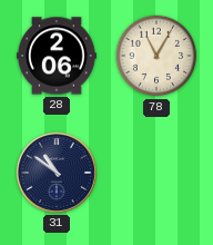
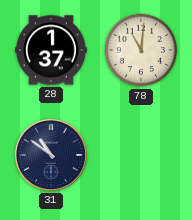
28: 2:06 -> 1:37
78: 11:05 -> 11:01
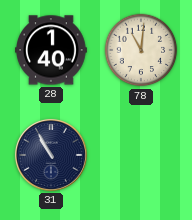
28: 1:37 -> 1:40
31: 10:51 -> 10:55
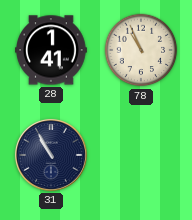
28: 1:40 -> 1:41
78: 11:01 -> 10:56
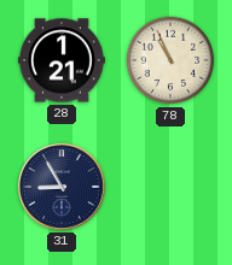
28: 1:41 -> 1:21
31: 10:55 -> 8:55
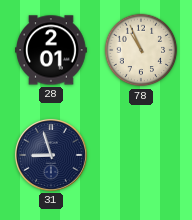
28: 1:21 -> 2:01
31: 8:55 -> 8:57
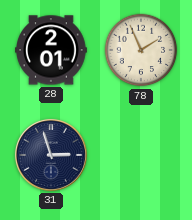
78: 10:56 -> 1:56
31: 8:57 -> 2:57
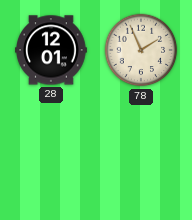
28: 2:01 -> 12:01
31: 2:57 -> none
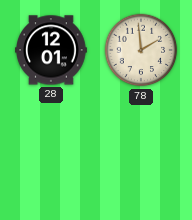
78: 1:56 -> 1:59
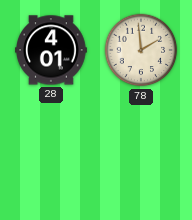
28: 12:01 -> 4:01
